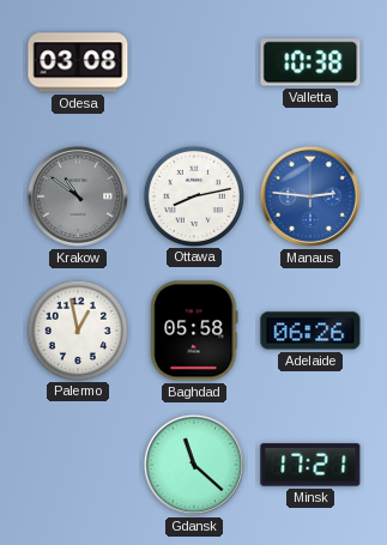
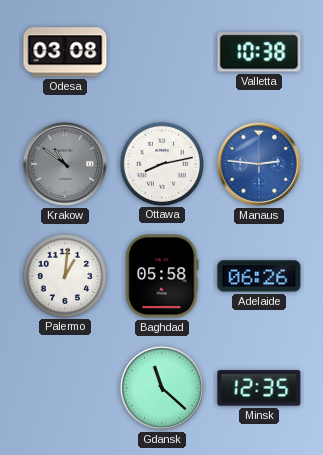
Palermo: 12:58 -> 1:01
Minsk: 17:21 -> 12:35
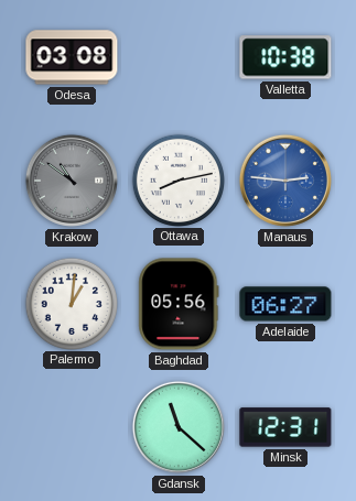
Baghdad: 05:58 -> 05:56
Adelaide: 06:26 -> 06:27
Minsk: 12:35 -> 12:31
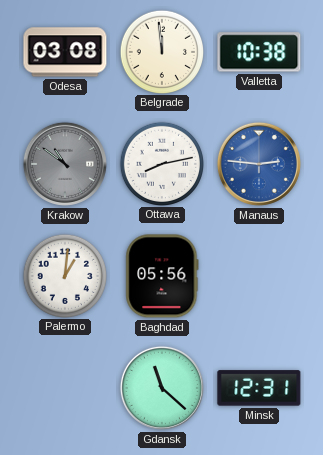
Belgrade: none -> 11:59
Adelaide: 06:27 -> none
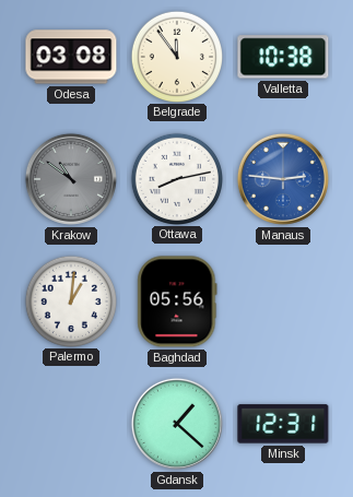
Belgrade: 11:59 -> 11:54
Gdansk: 11:22 -> 1:22
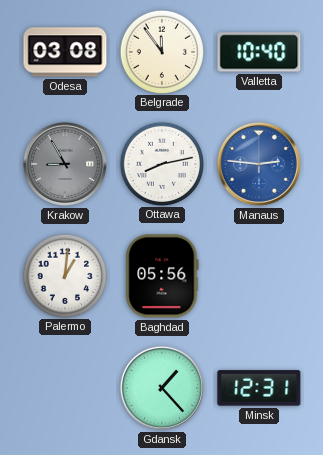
Valletta: 10:38 -> 10:40
Krakow: 10:51 -> 8:55
Gdansk: 1:22 -> 1:23
